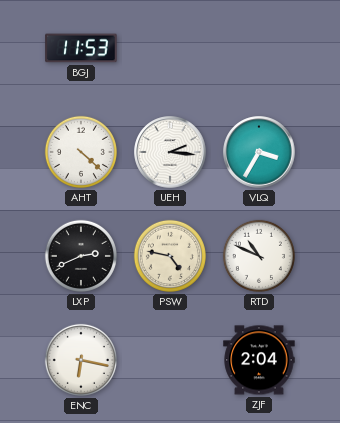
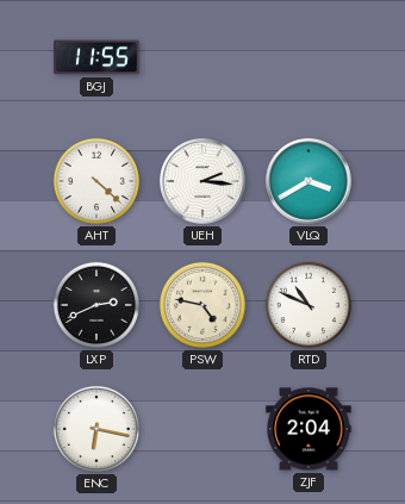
BGJ: 11:53 -> 11:55
VLQ: 3:35 -> 3:40
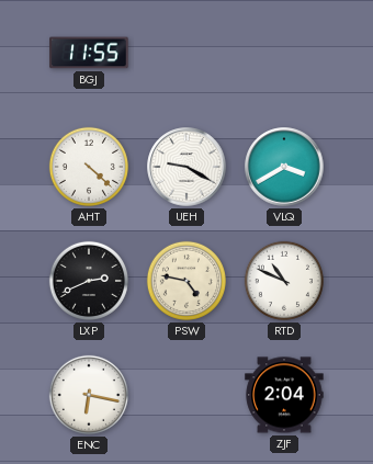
UEH: 2:16 -> 9:20
